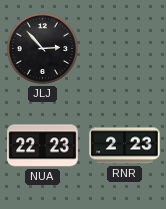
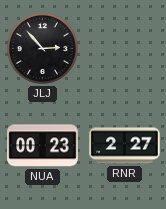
NUA: 22:23 -> 00:23
RNR: 2:23 -> 2:27
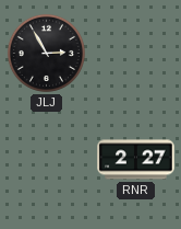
JLJ: 2:53 -> 2:55
NUA: 00:23 -> none
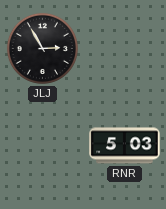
RNR: 2:27 -> 5:03
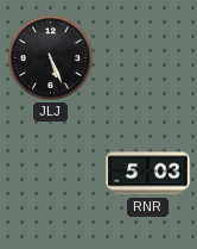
JLJ: 2:55 -> 5:26
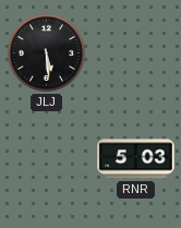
JLJ: 5:26 -> 5:29
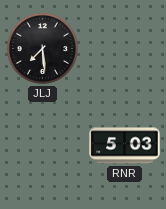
JLJ: 5:29 -> 7:29
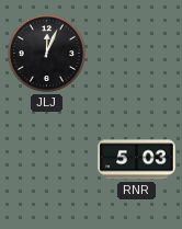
JLJ: 7:29 -> 12:04
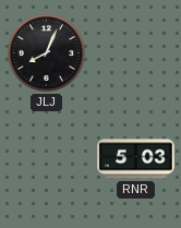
JLJ: 12:04 -> 8:04
